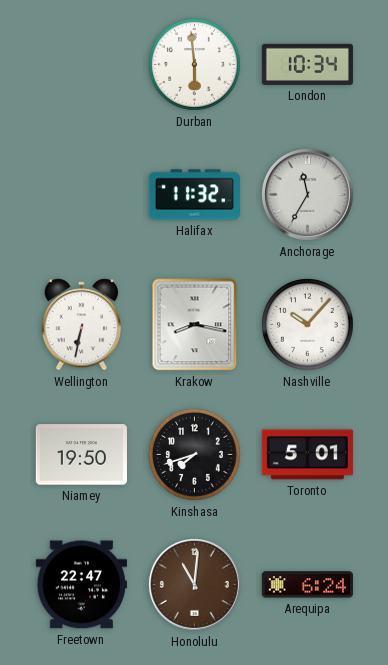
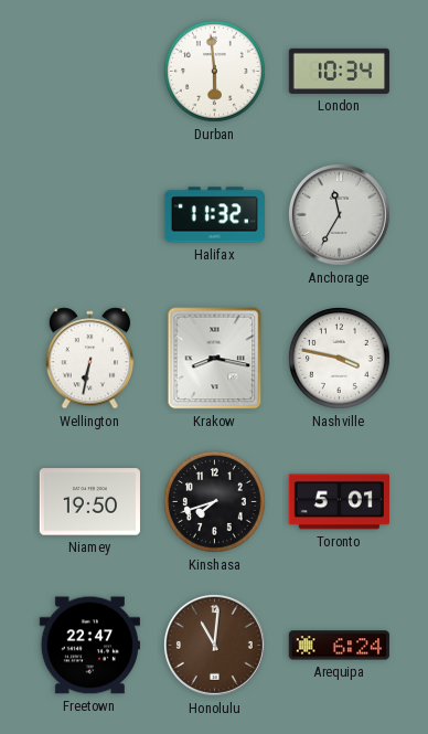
Nashville: 10:07 -> 3:47
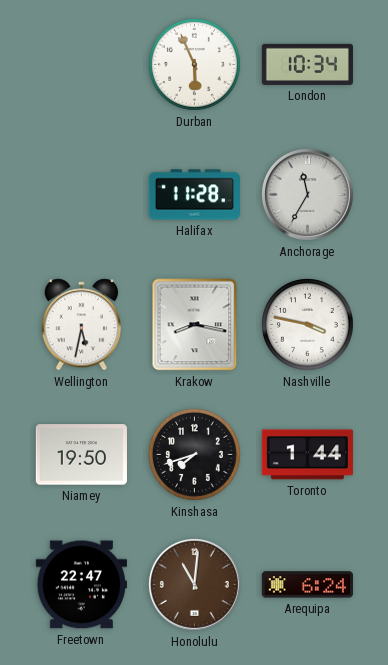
Durban: 5:59 -> 5:56
Halifax: 11:32 -> 11:28
Wellington: 6:32 -> 5:32
Toronto: 5:01 -> 1:44
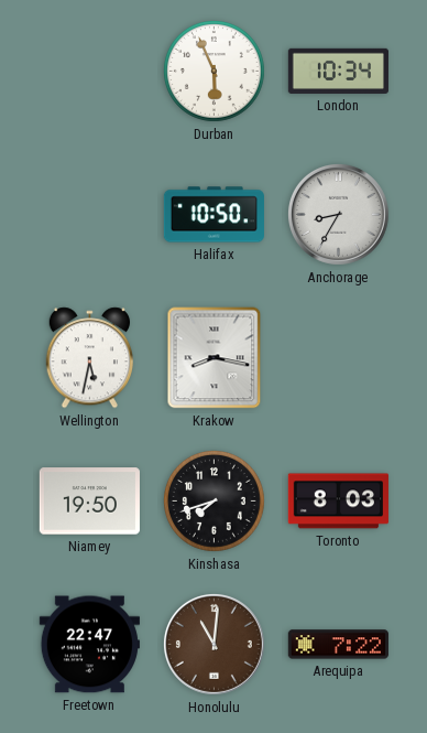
Halifax: 11:28 -> 10:50
Anchorage: 11:35 -> 8:35
Nashville: 3:47 -> none
Toronto: 1:44 -> 8:03
Arequipa: 6:24 -> 7:22
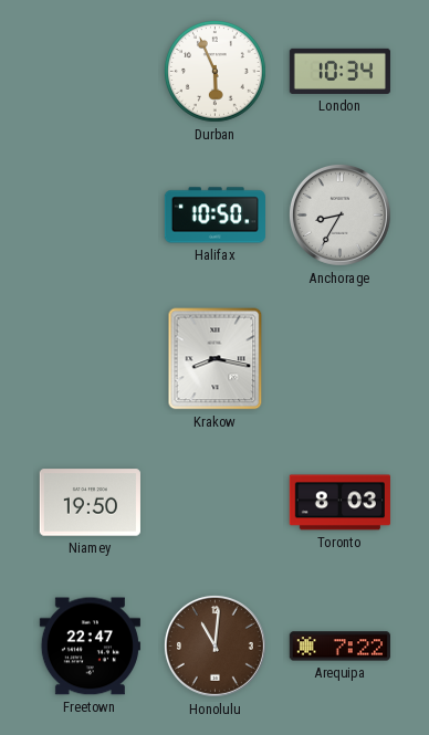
Wellington: 5:32 -> none
Kinshasa: 7:42 -> none
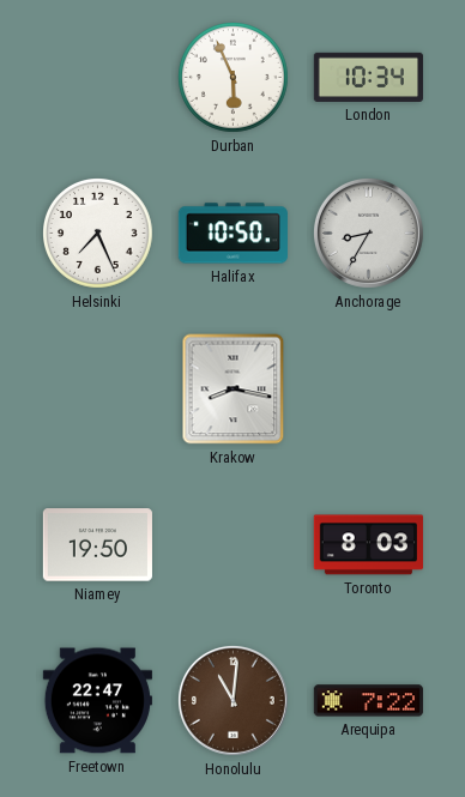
Helsinki: none -> 7:26
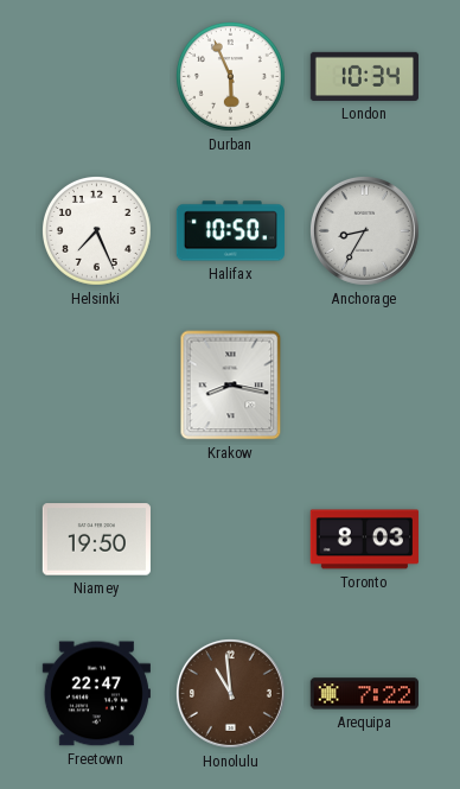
Honolulu: 11:01 -> 10:59
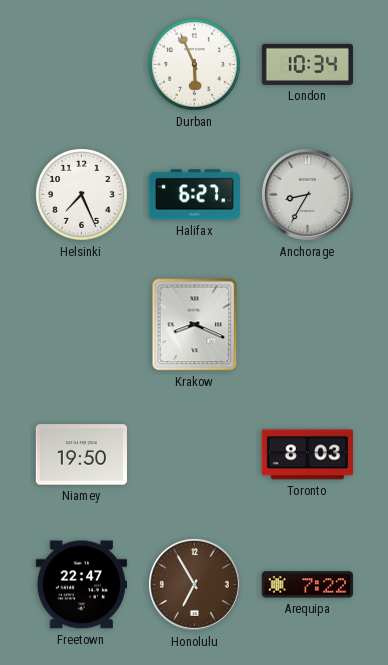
Halifax: 10:50 -> 6:27
Krakow: 8:17 -> 8:19
Honolulu: 10:59 -> 6:55
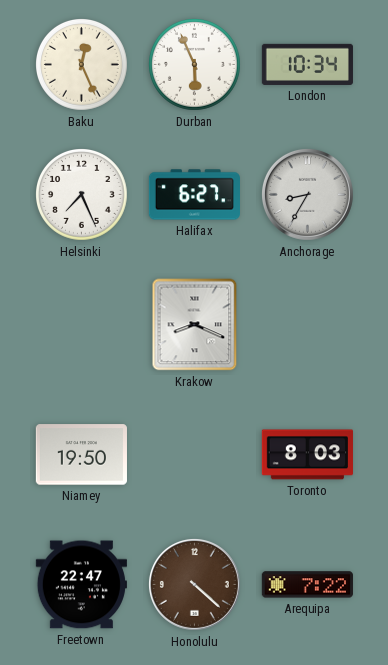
Baku: none -> 12:26
Honolulu: 6:55 -> 4:22
